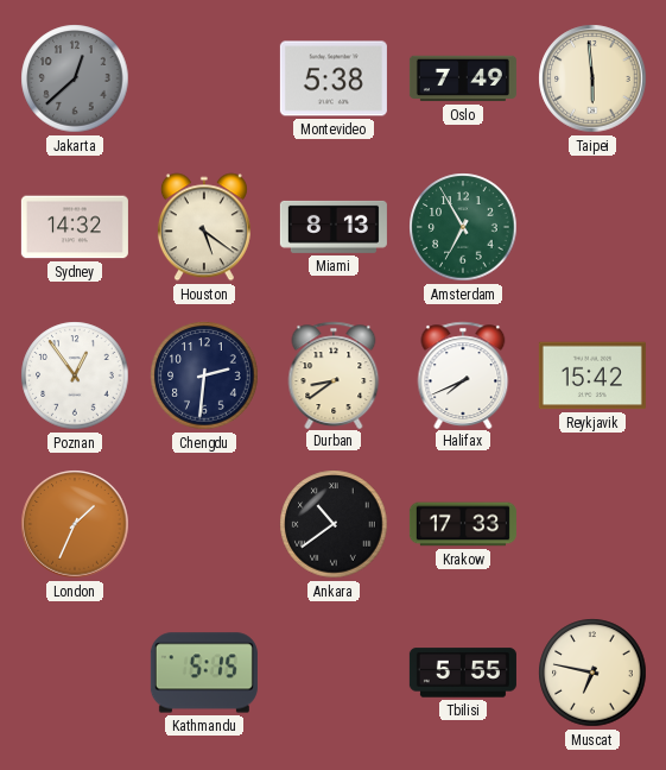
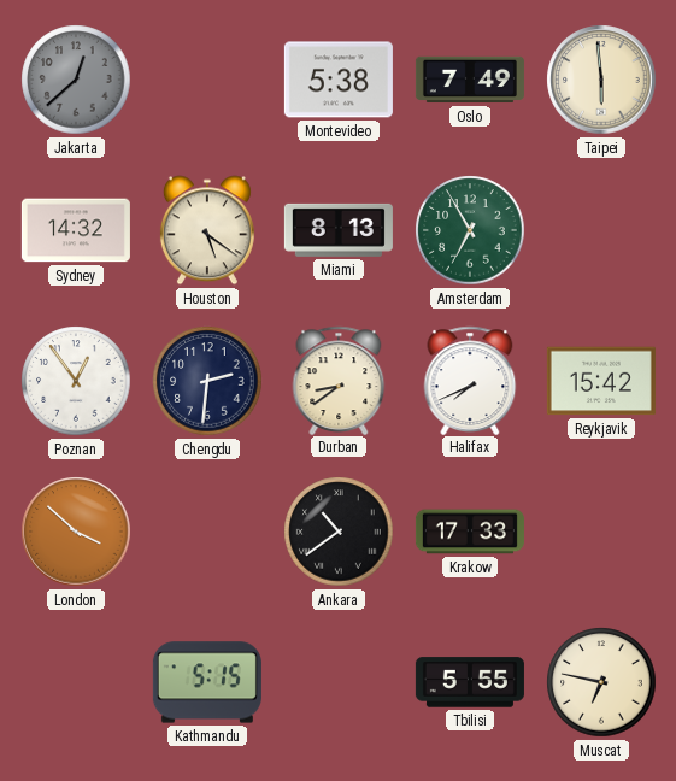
London: 1:34 -> 3:52
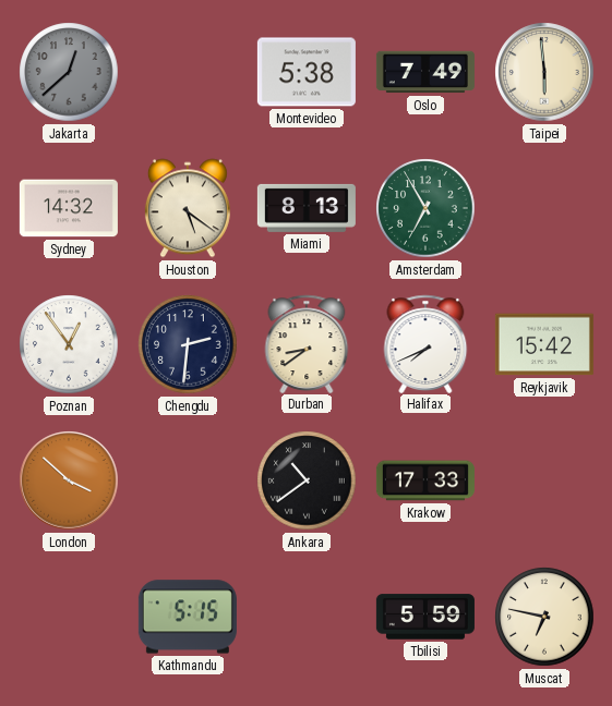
Tbilisi: 5:55 -> 5:59
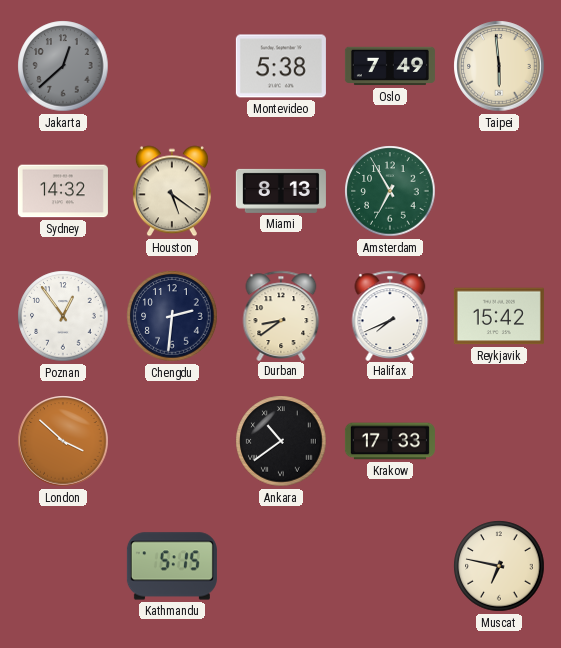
Tbilisi: 5:59 -> none
